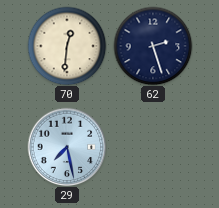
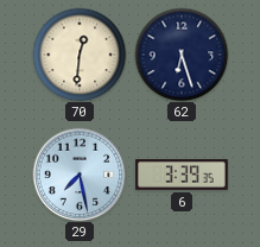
62: 2:27 -> 6:27
6: none -> 3:39
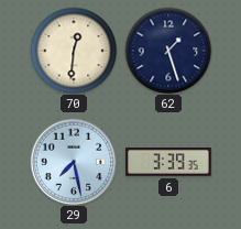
62: 6:27 -> 1:27
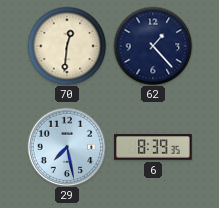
62: 1:27 -> 1:23
6: 3:39 -> 8:39
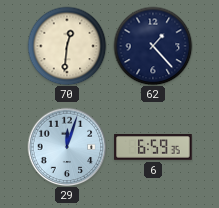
29: 7:28 -> 12:03
6: 8:39 -> 6:59
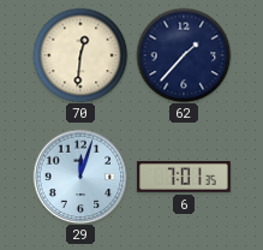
62: 1:23 -> 1:37
6: 6:59 -> 7:01
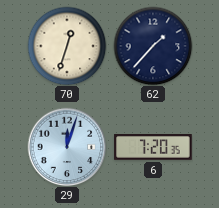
70: 12:31 -> 12:33
6: 7:01 -> 7:20
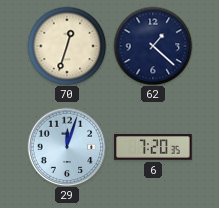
62: 1:37 -> 1:22
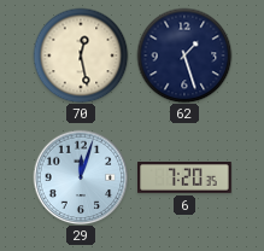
70: 12:33 -> 12:28
62: 1:22 -> 1:27
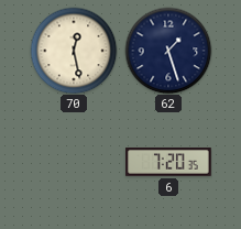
29: 12:03 -> none
